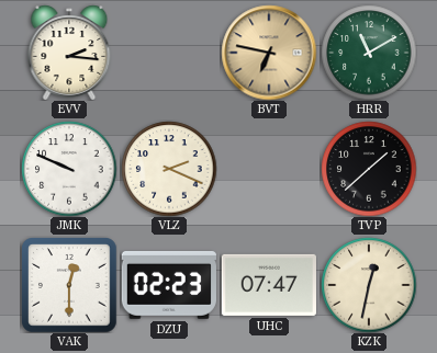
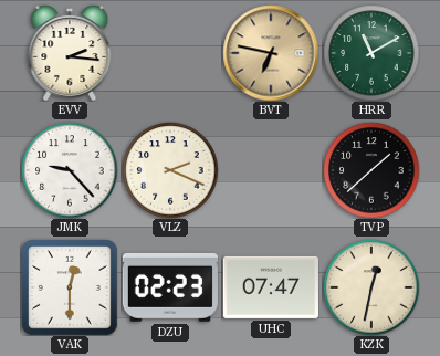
JMK: 9:49 -> 9:23
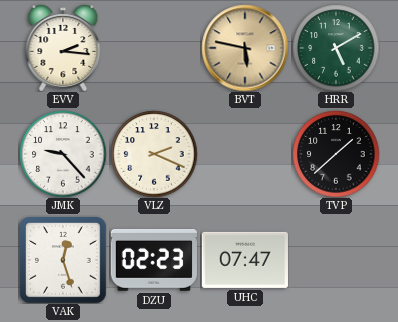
BVT: 6:47 -> 5:47
HRR: 11:10 -> 5:10
VAK: 12:30 -> 12:27
KZK: 12:32 -> none
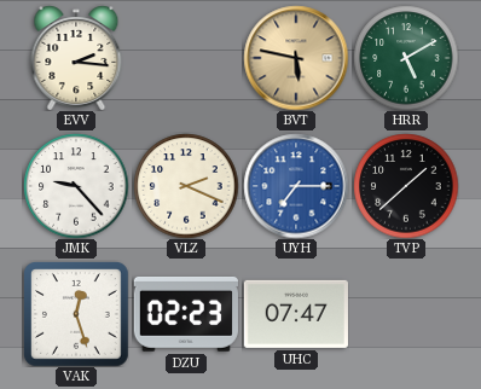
UYH: none -> 7:15
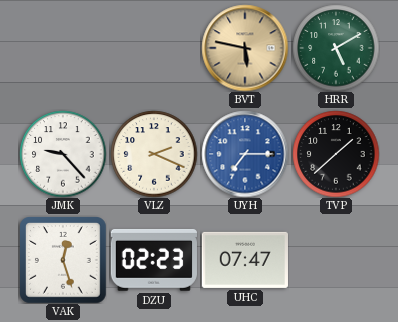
EVV: 2:16 -> none
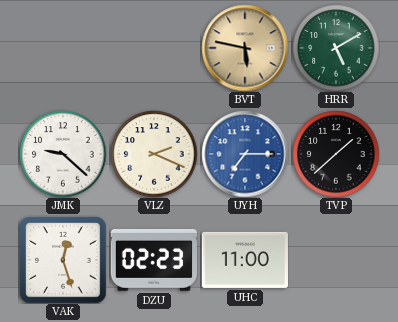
JMK: 9:23 -> 9:22
UHC: 07:47 -> 11:00
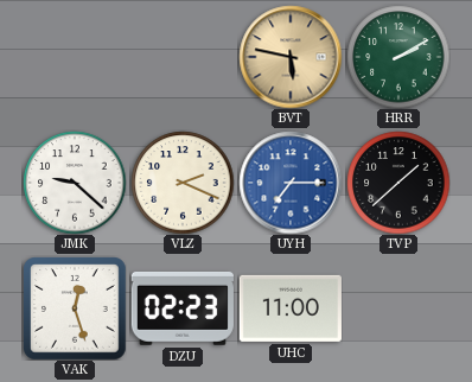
HRR: 5:10 -> 2:10
